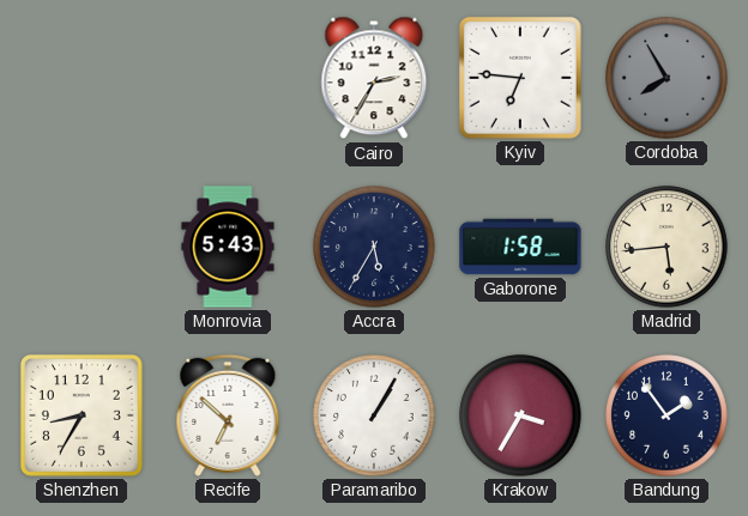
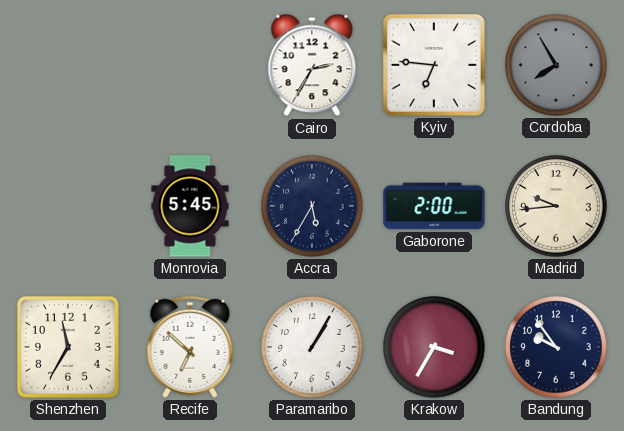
Monrovia: 5:43 -> 5:45
Gaborone: 1:58 -> 2:00
Madrid: 5:44 -> 9:44
Shenzhen: 8:35 -> 11:35
Bandung: 1:54 -> 9:54
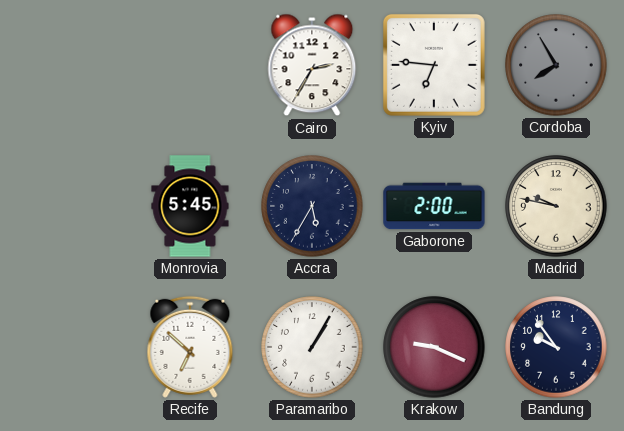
Madrid: 9:44 -> 9:47
Shenzhen: 11:35 -> none
Krakow: 3:35 -> 9:19
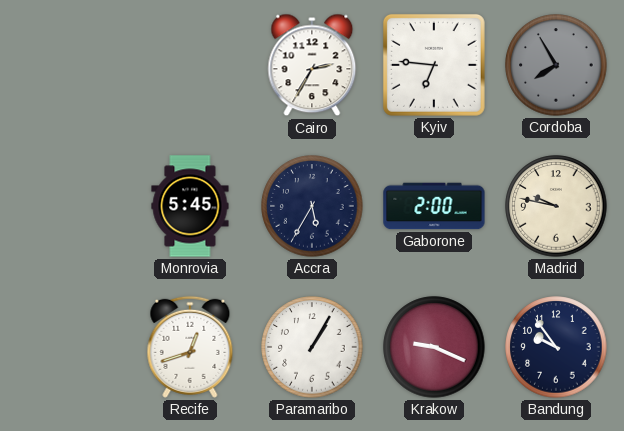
Recife: 6:52 -> 12:42
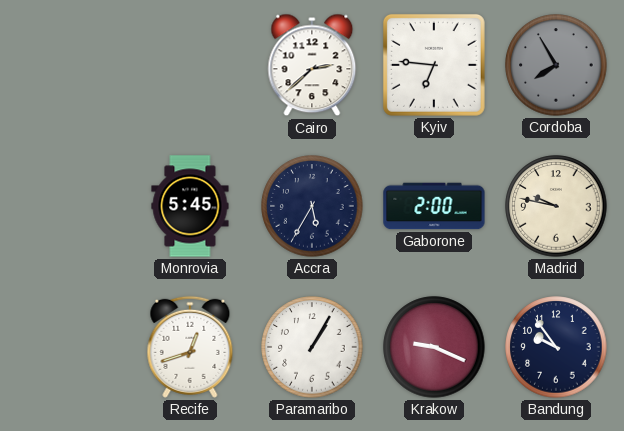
Cairo: 2:35 -> 2:38
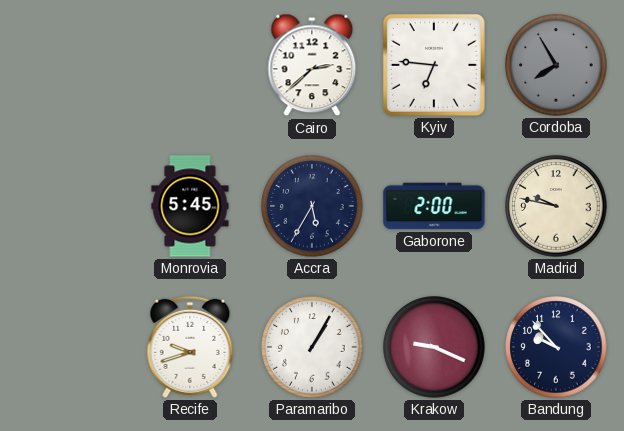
Recife: 12:42 -> 9:42
Bandung: 9:54 -> 9:53
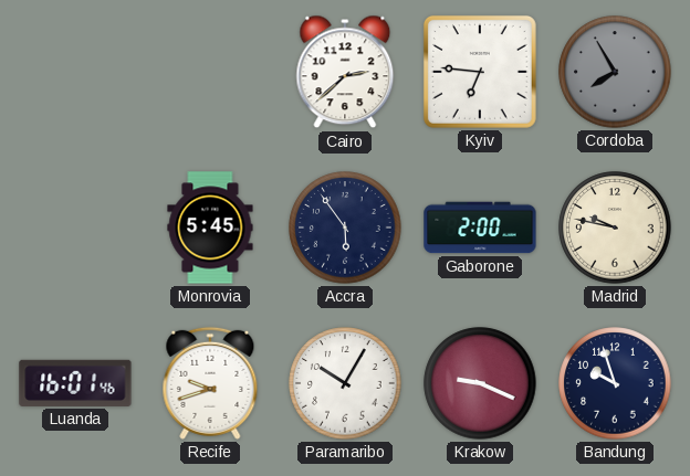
Accra: 5:35 -> 5:54
Luanda: none -> 16:01
Paramaribo: 1:05 -> 10:05
Bandung: 9:53 -> 9:57
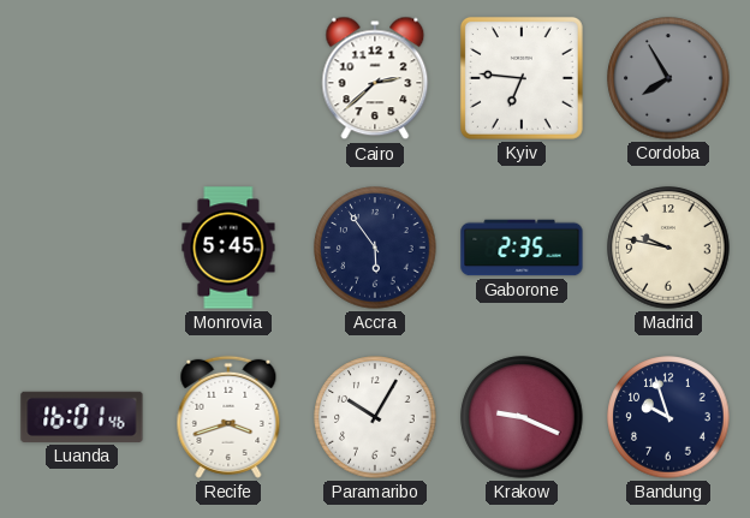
Gaborone: 2:00 -> 2:35
Recife: 9:42 -> 3:42
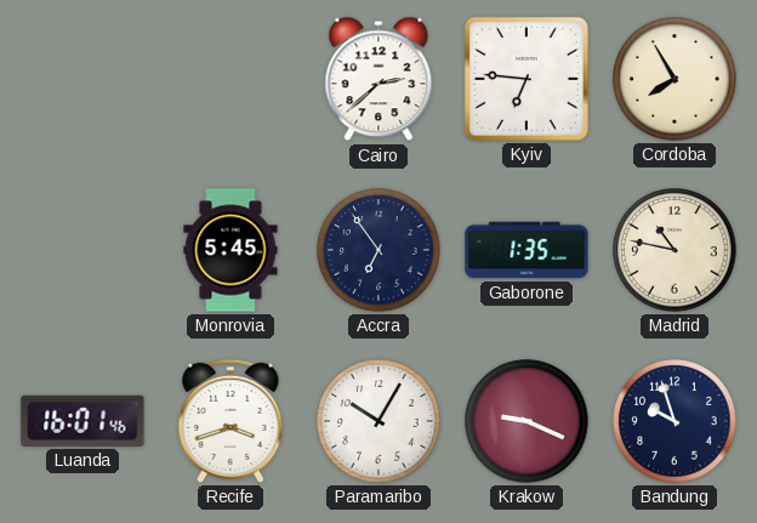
Cordoba dial: grey -> cream
Accra: 5:54 -> 6:54
Gaborone: 2:35 -> 1:35
Madrid: 9:47 -> 10:47
